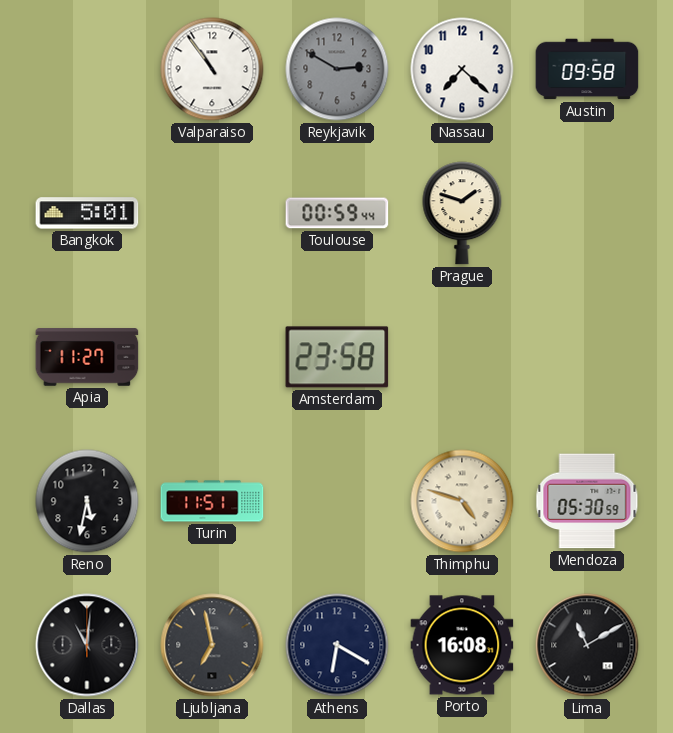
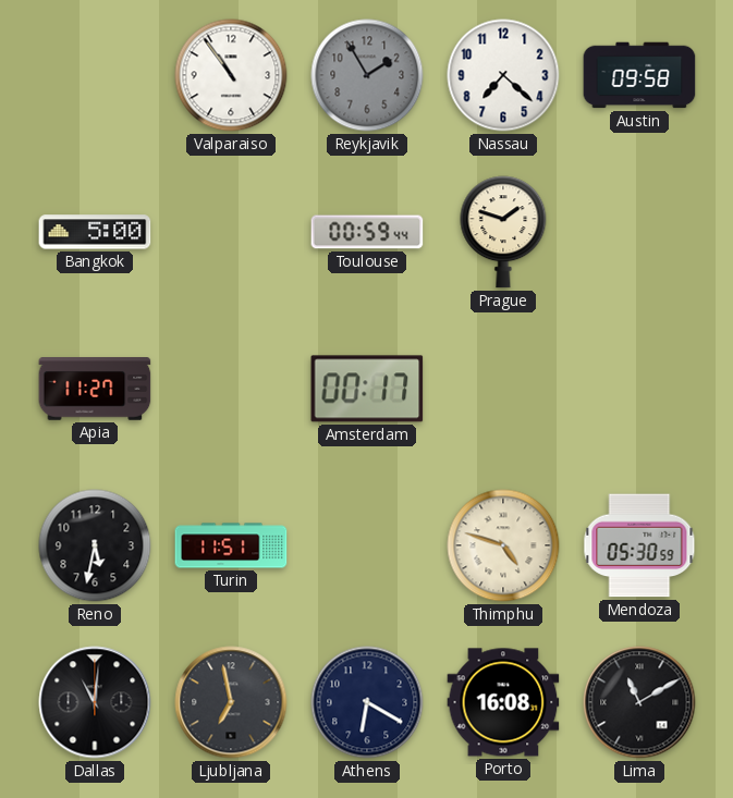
Reykjavik: 2:50 -> 1:55
Bangkok: 5:01 -> 5:00
Amsterdam: 23:58 -> 00:17
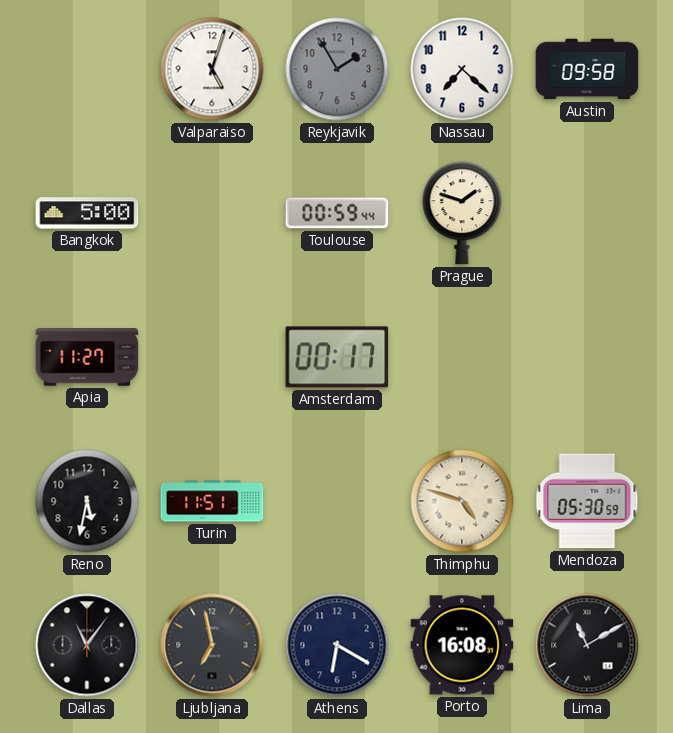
Valparaiso: 10:54 -> 5:03
Dallas: 11:01 -> 11:06
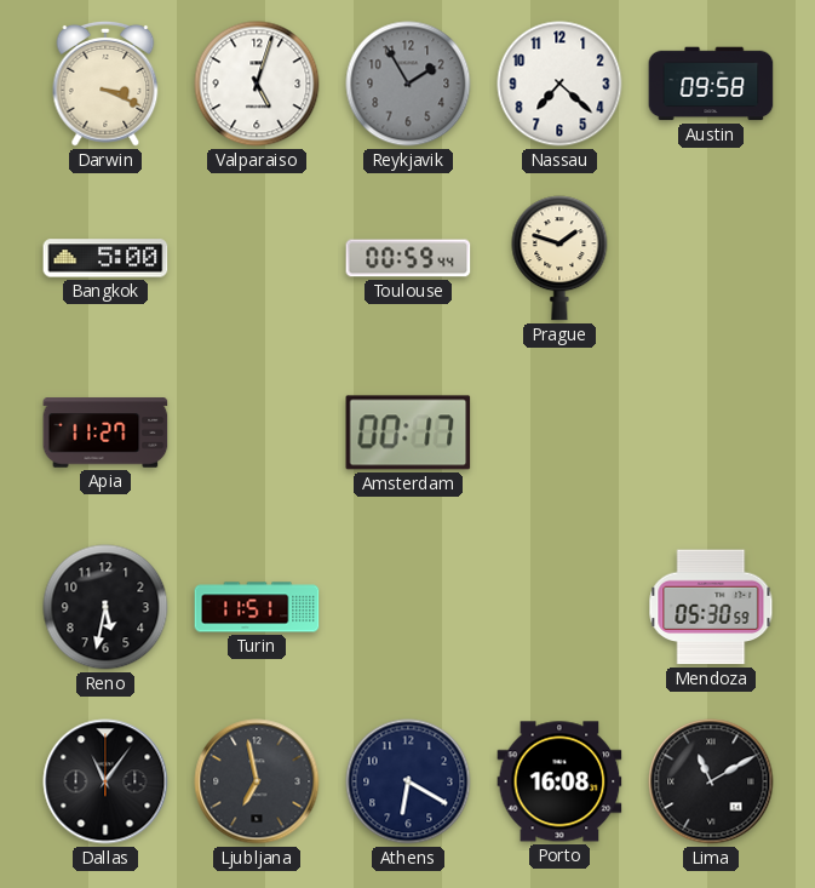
Darwin: none -> 3:19
Thimphu: 4:48 -> none
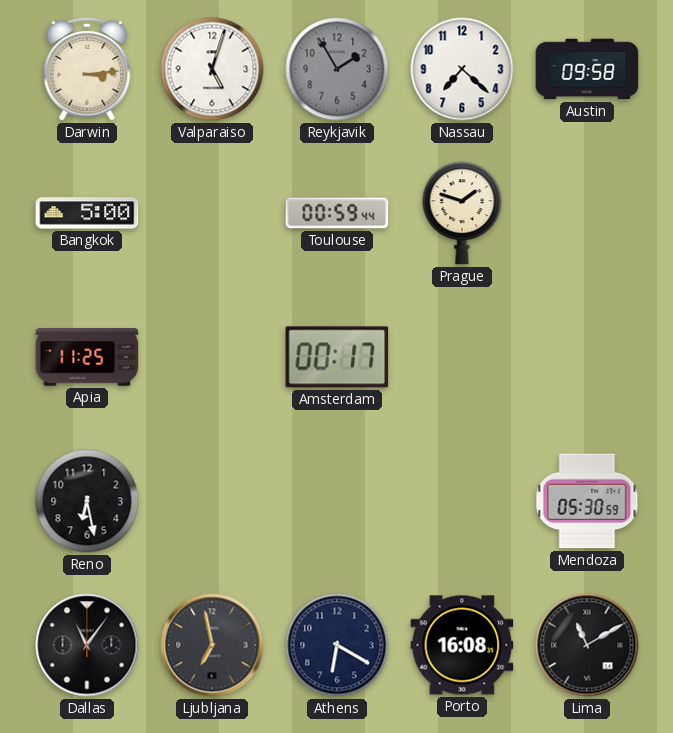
Darwin: 3:19 -> 3:14
Apia: 11:27 -> 11:25
Reno: 5:32 -> 6:28
Turin: 11:51 -> none
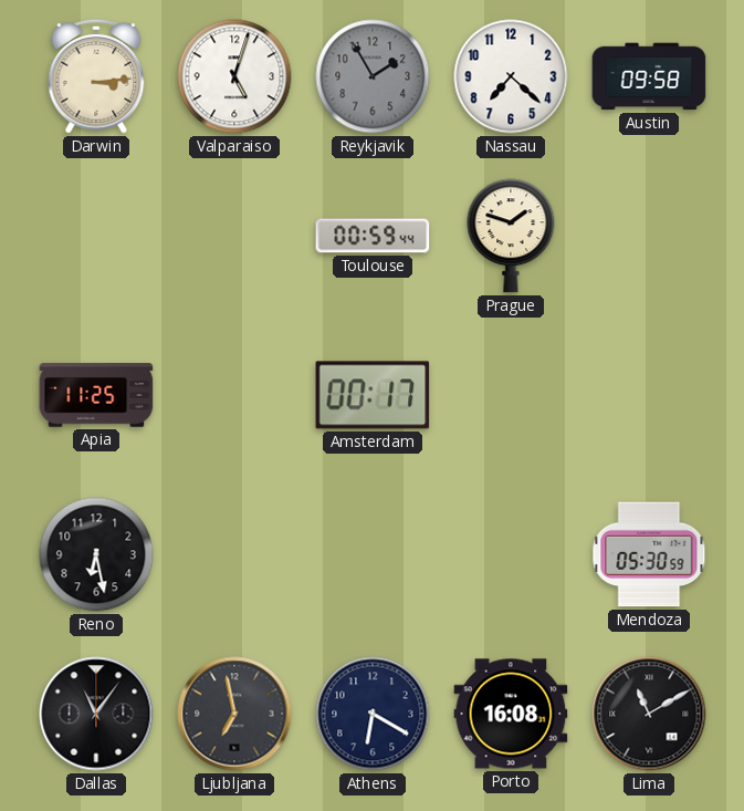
Bangkok: 5:00 -> none
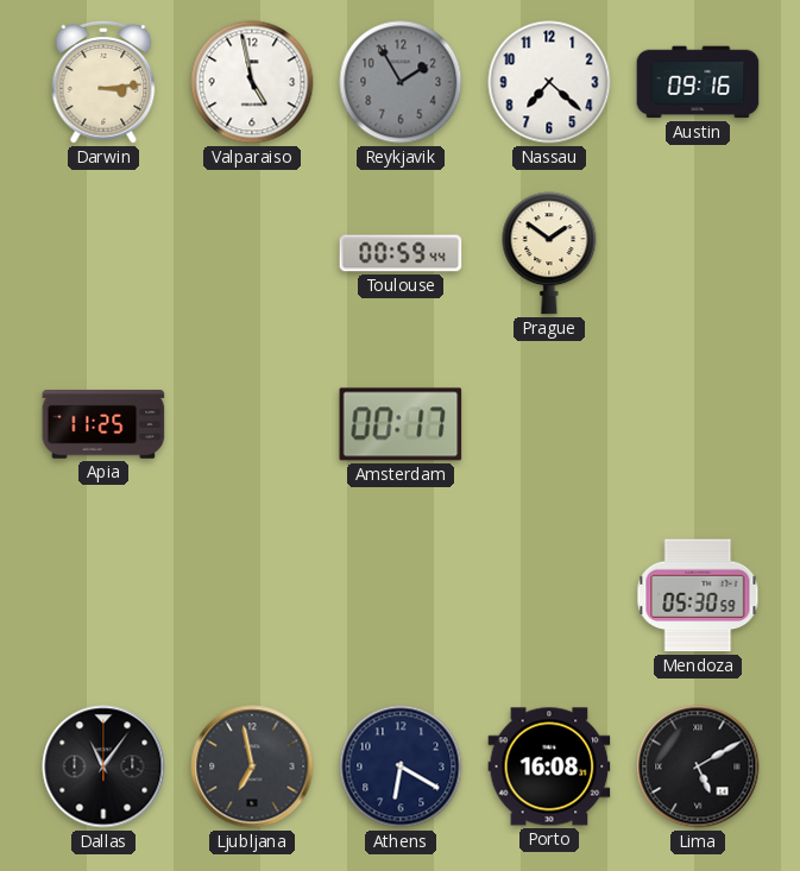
Valparaiso: 5:03 -> 4:58
Austin: 09:58 -> 09:16
Prague: 1:48 -> 1:51
Reno: 6:28 -> none
Lima: 11:10 -> 5:10
